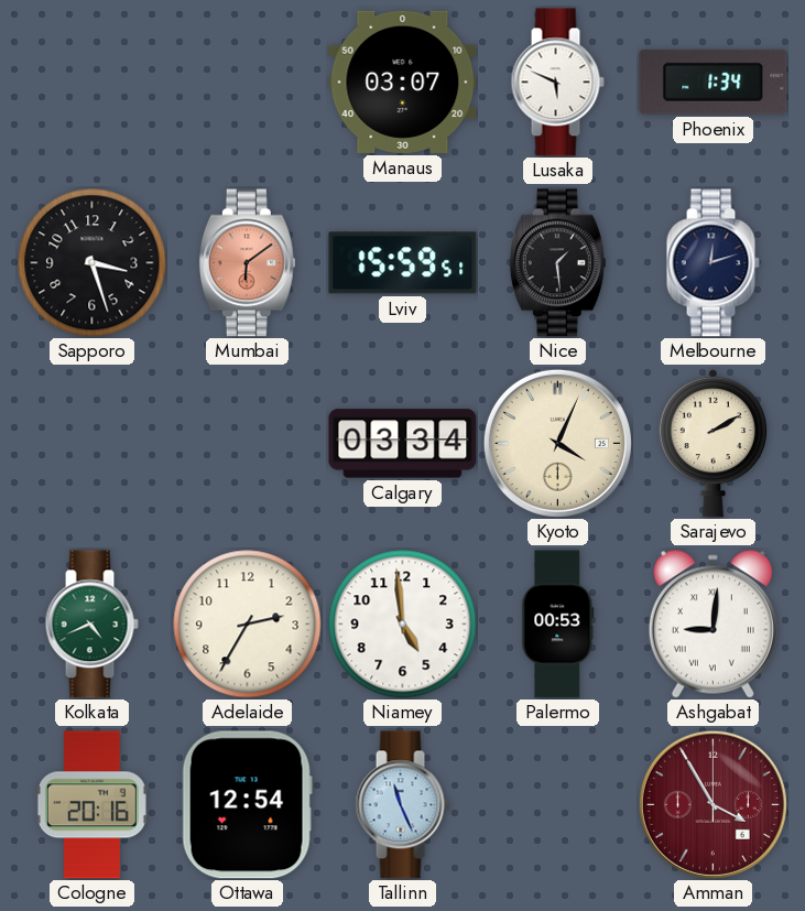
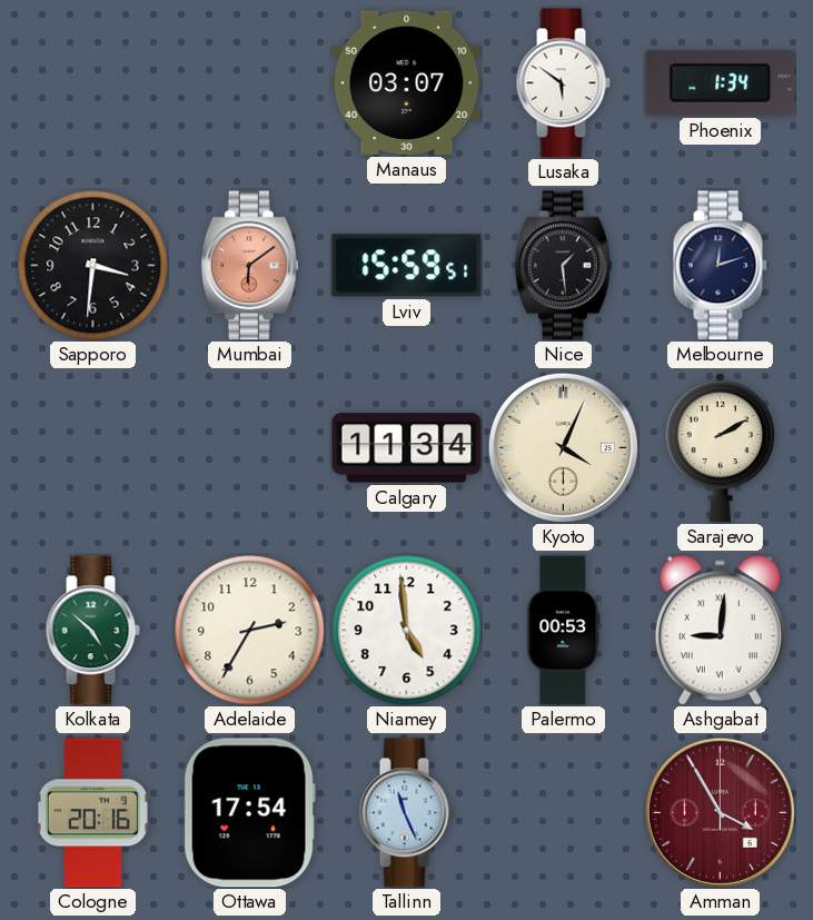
Lusaka: 5:49 -> 5:51
Sapporo: 3:27 -> 3:31
Calgary: 03:34 -> 11:34
Kolkata: 4:41 -> 4:52
Ottawa: 12:54 -> 17:54
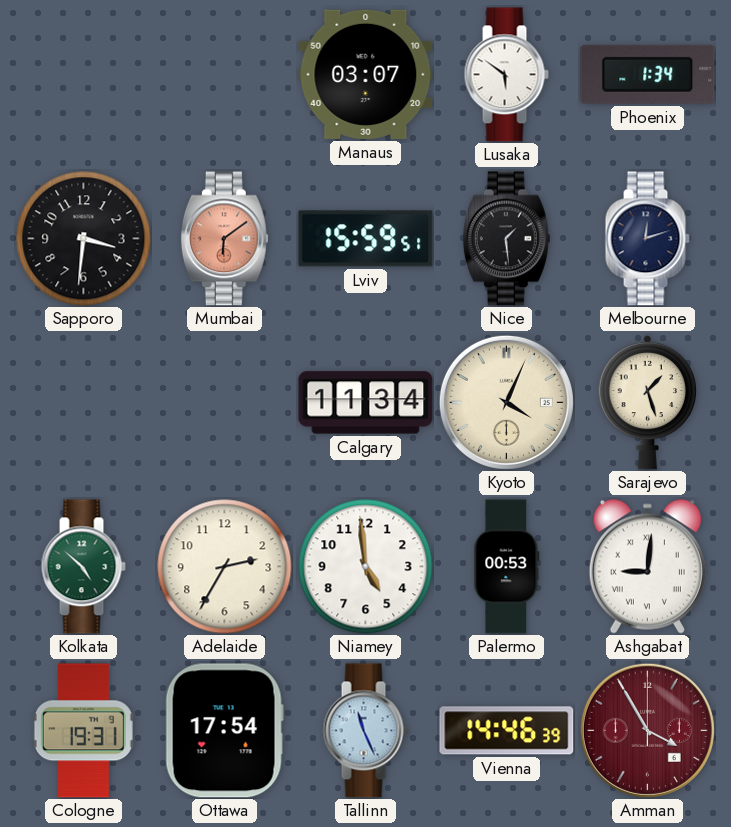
Sarajevo: 2:10 -> 1:27
Cologne: 20:16 -> 19:31
Vienna: none -> 14:46
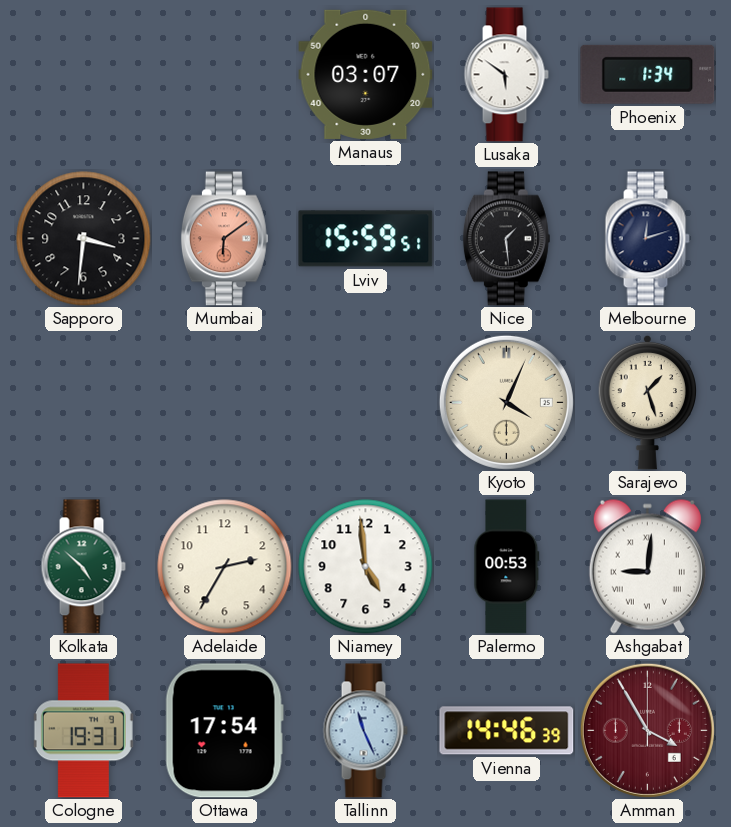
Calgary: 11:34 -> none
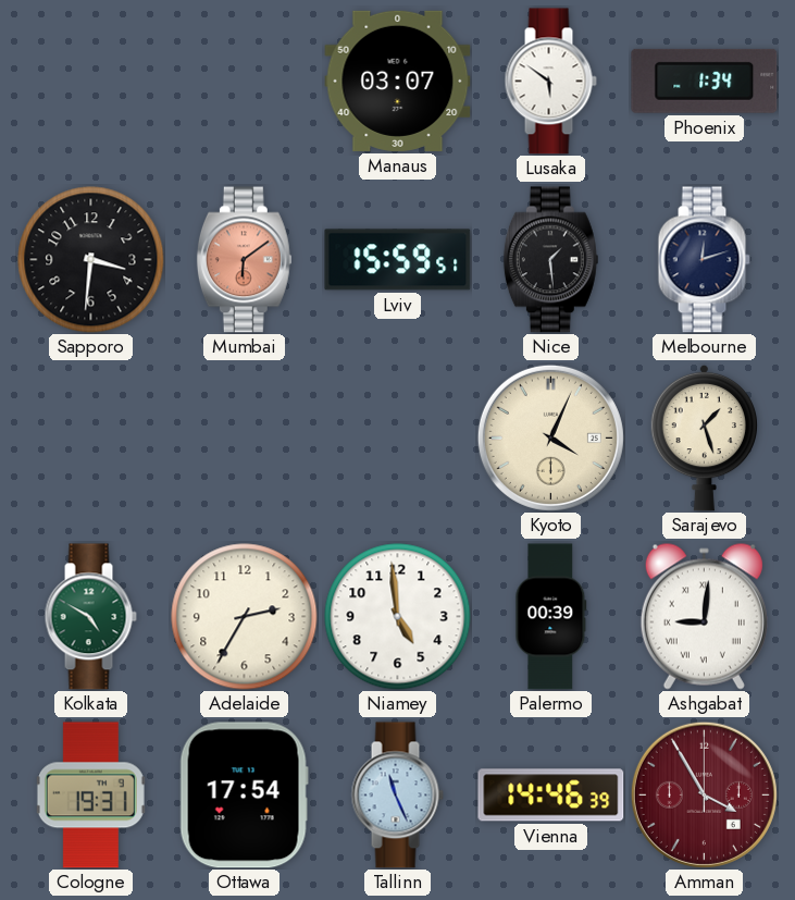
Kolkata: 4:52 -> 4:50
Palermo: 00:53 -> 00:39
